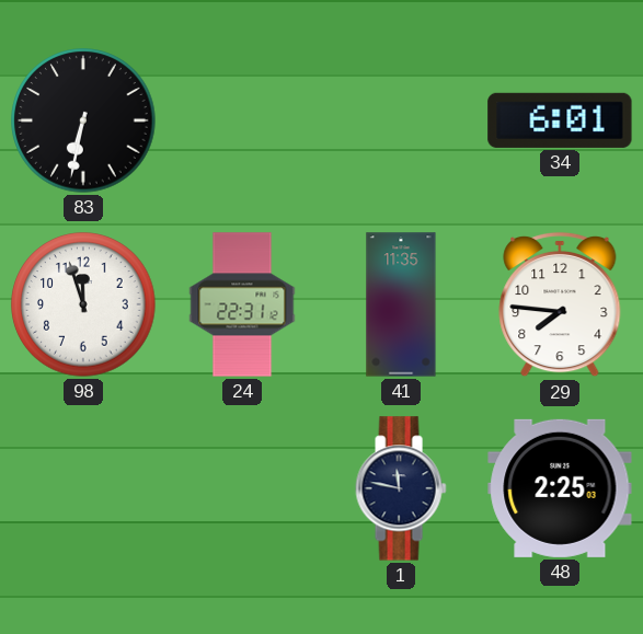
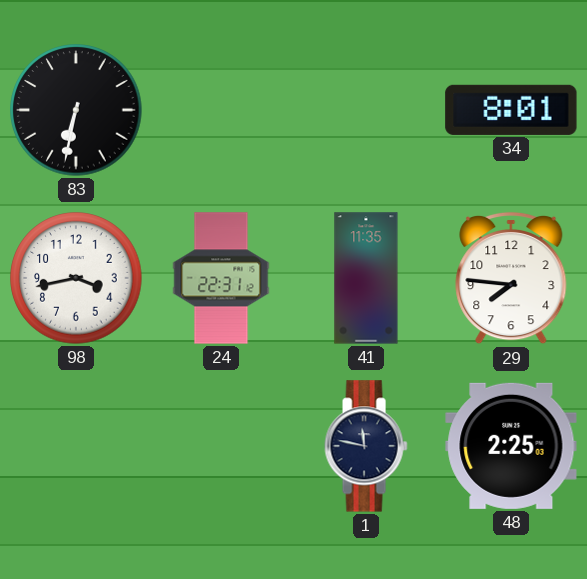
34: 6:01 -> 8:01
98: 11:57 -> 3:43
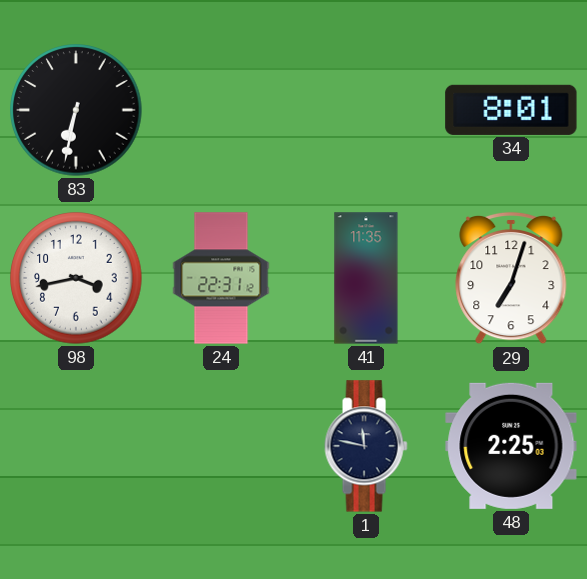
29: 7:46 -> 7:03
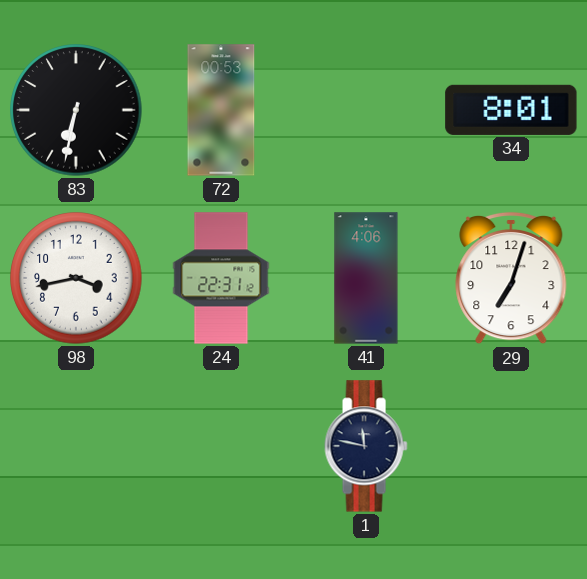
72: none -> 00:53
41: 11:35 -> 4:06
48: 2:25 -> none
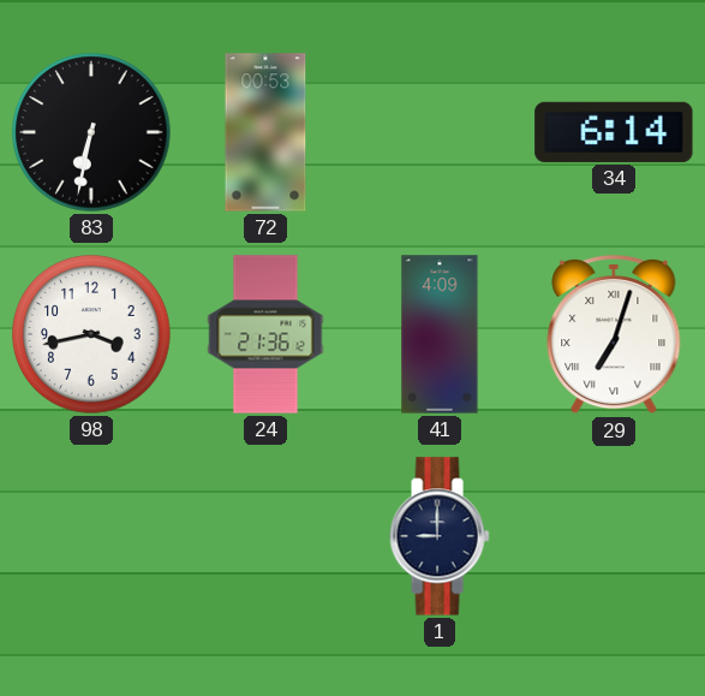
34: 8:01 -> 6:14
24: 22:31 -> 21:36
41: 4:06 -> 4:09
29 numerals: Arabic -> Roman
1: 11:47 -> 9:00
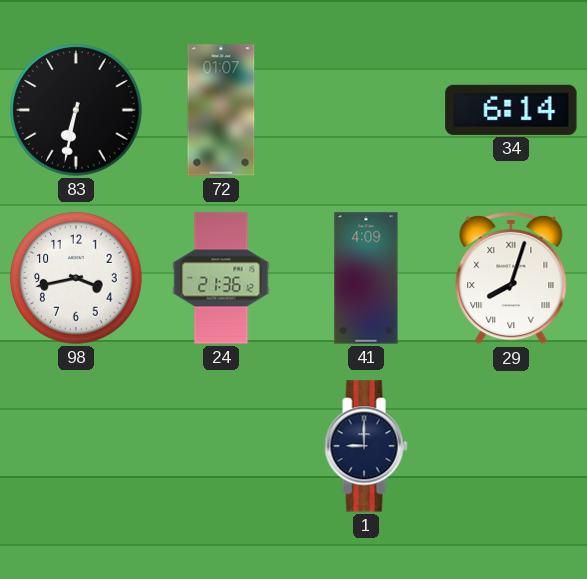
72: 00:53 -> 01:07
29: 7:03 -> 8:03
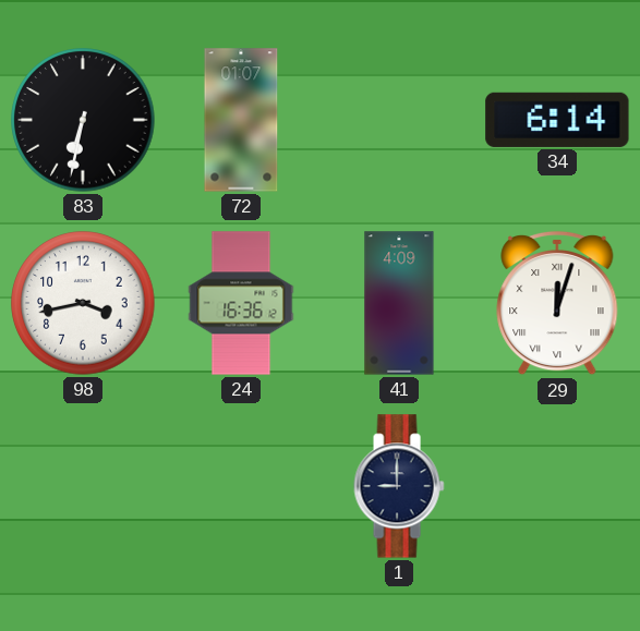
24: 21:36 -> 16:36
29: 8:03 -> 12:03
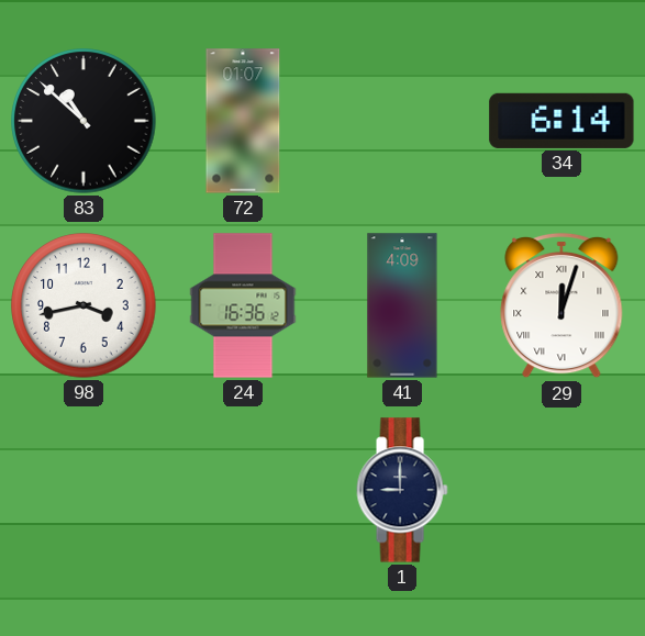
83: 6:32 -> 10:52
